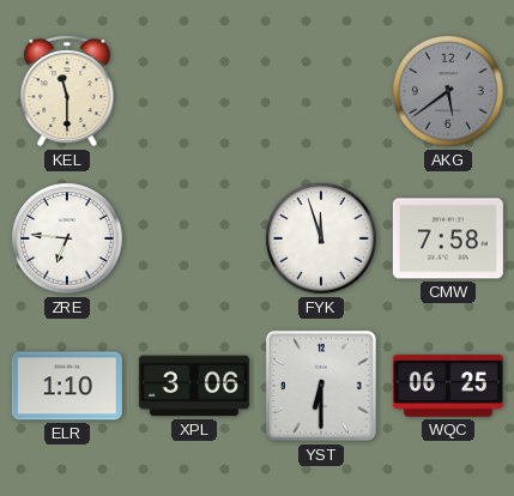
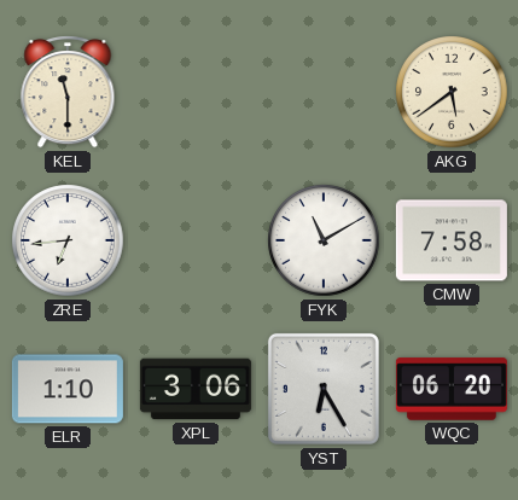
AKG dial: grey -> cream
ZRE: 6:46 -> 6:44
FYK: 11:57 -> 11:10
YST: 6:30 -> 6:25
WQC: 06:25 -> 06:20
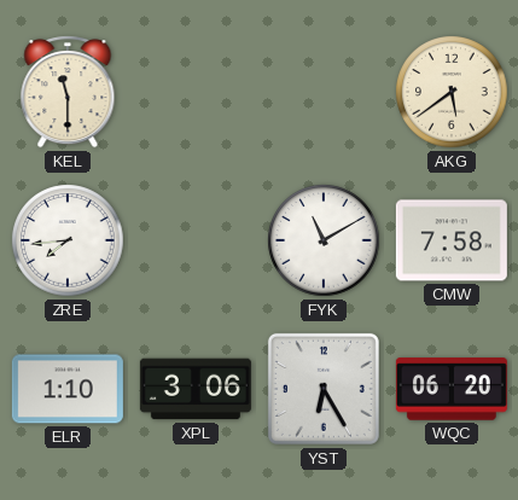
ZRE: 6:44 -> 7:44
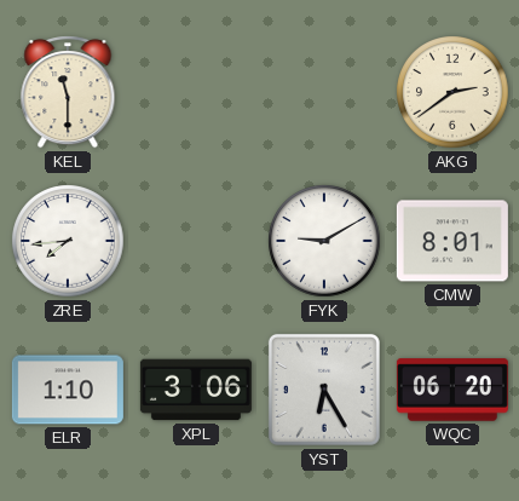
AKG: 5:39 -> 2:39
FYK: 11:10 -> 9:10
CMW: 7:58 -> 8:01
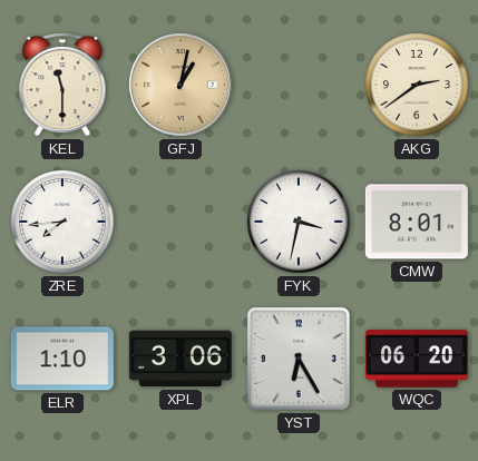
GFJ: none -> 1:02
FYK: 9:10 -> 3:32
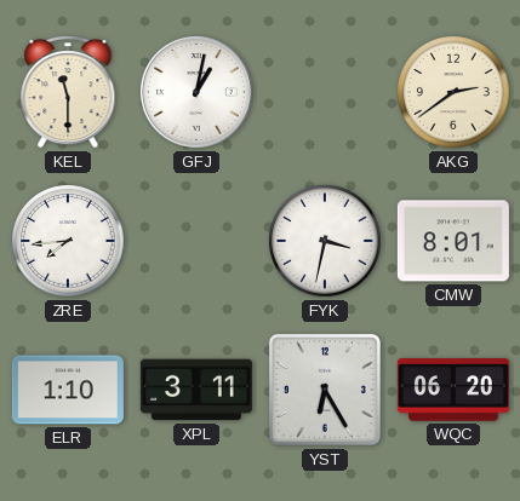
GFJ dial: champagne -> white
XPL: 3:06 -> 3:11
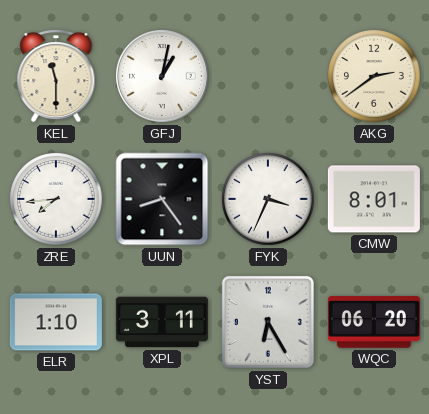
UUN: none -> 8:24
FYK: 3:32 -> 3:34
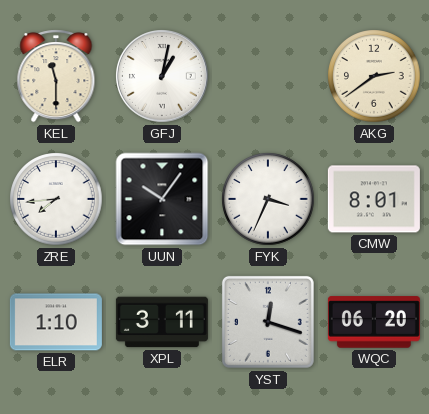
UUN: 8:24 -> 10:06
YST: 6:25 -> 12:18
